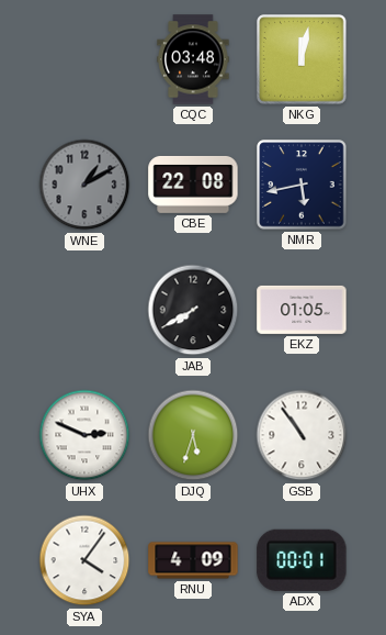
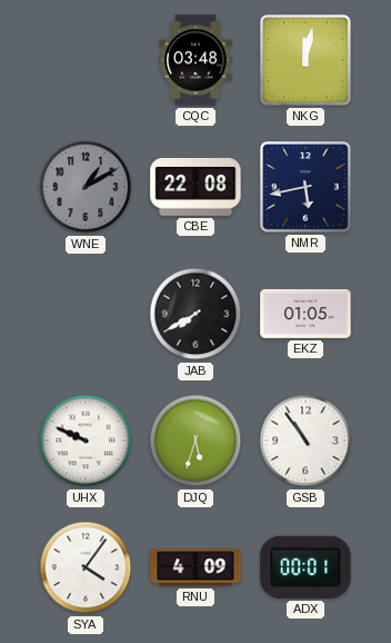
UHX: 2:49 -> 9:49
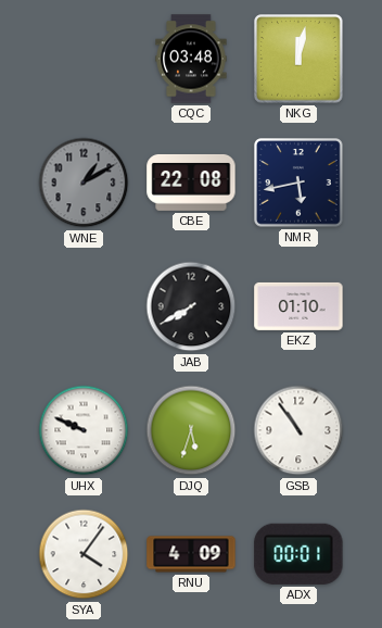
EKZ: 01:05 -> 01:10
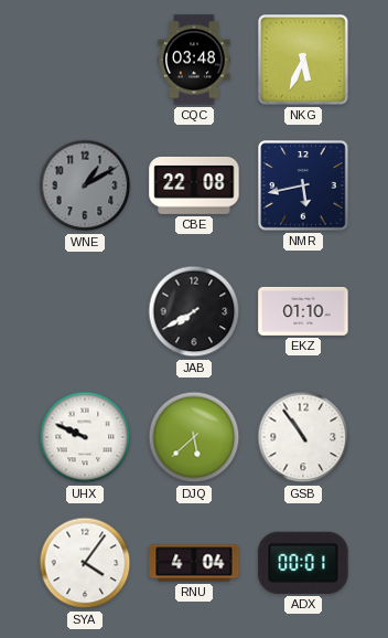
NKG: 12:02 -> 5:34
DJQ: 5:33 -> 5:38
RNU: 4:09 -> 4:04
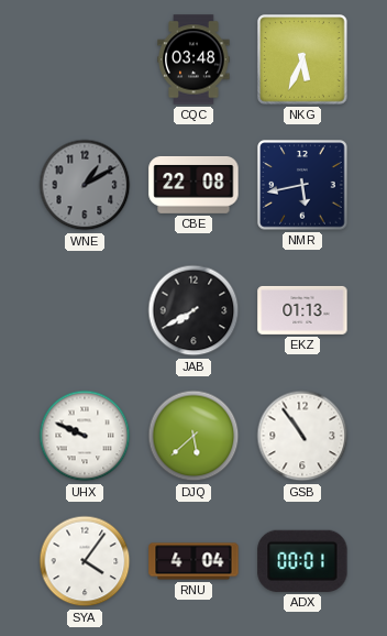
EKZ: 01:10 -> 01:13
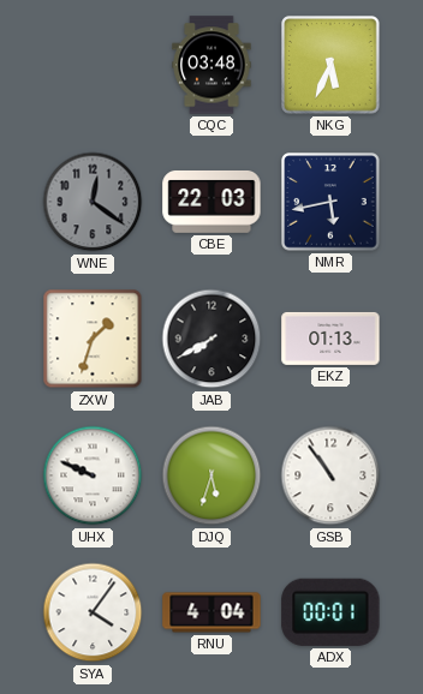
WNE: 1:10 -> 12:21
CBE: 22:08 -> 22:03
ZXW: none -> 1:33
DJQ: 5:38 -> 5:33
